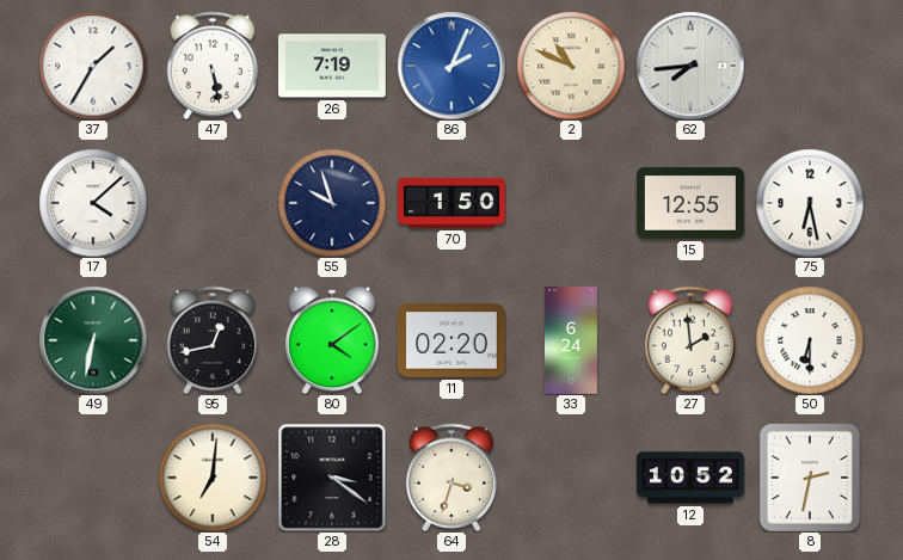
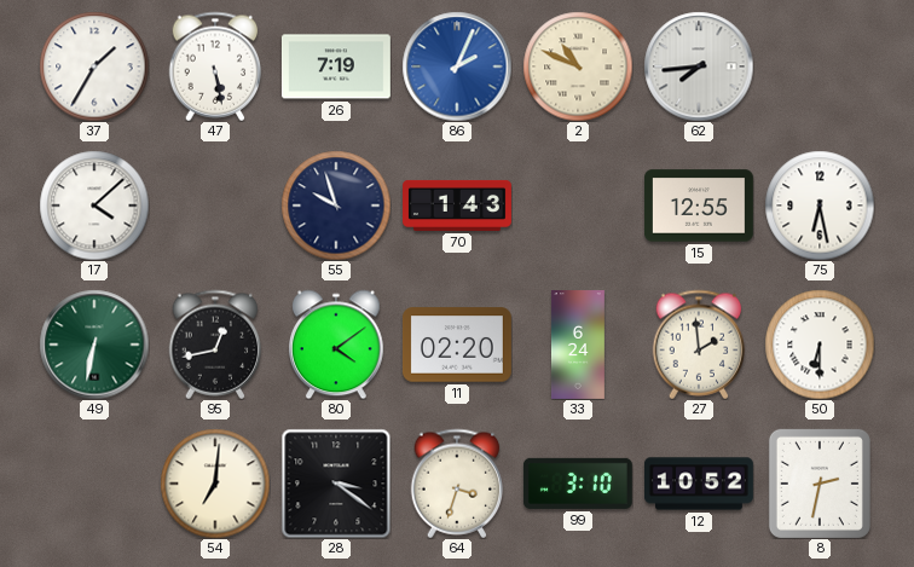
70: 1:50 -> 1:43
99: none -> 3:10
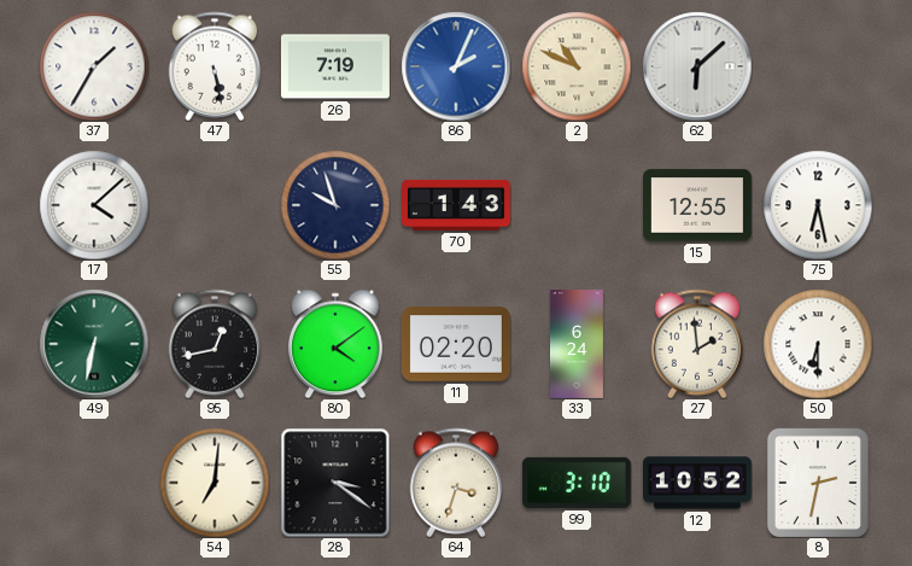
62: 7:44 -> 6:08
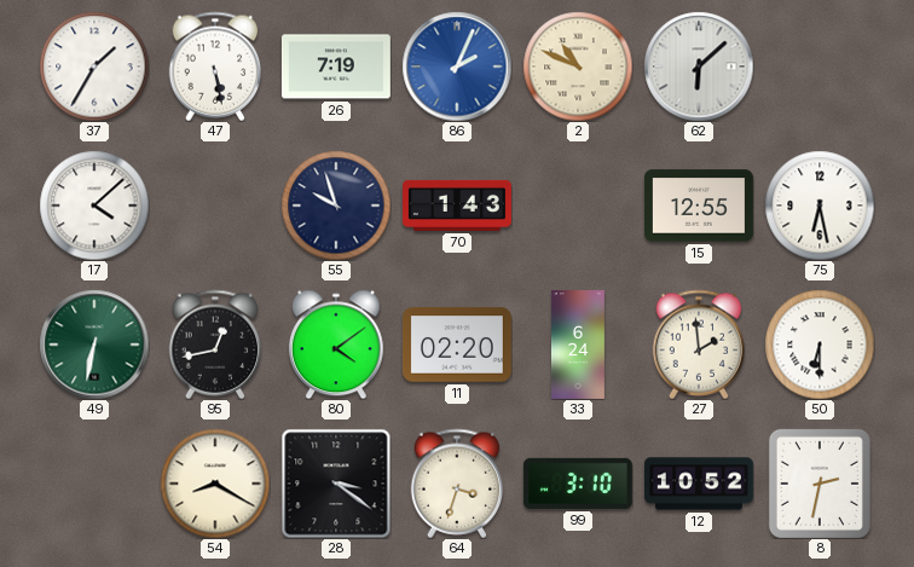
54: 7:01 -> 8:20
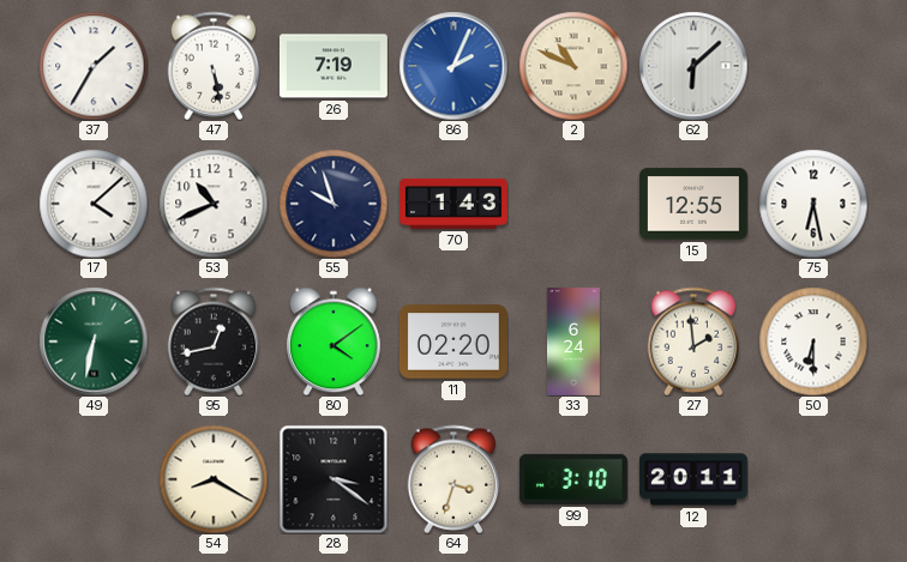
53: none -> 10:41
12: 10:52 -> 20:11
8: 2:32 -> none
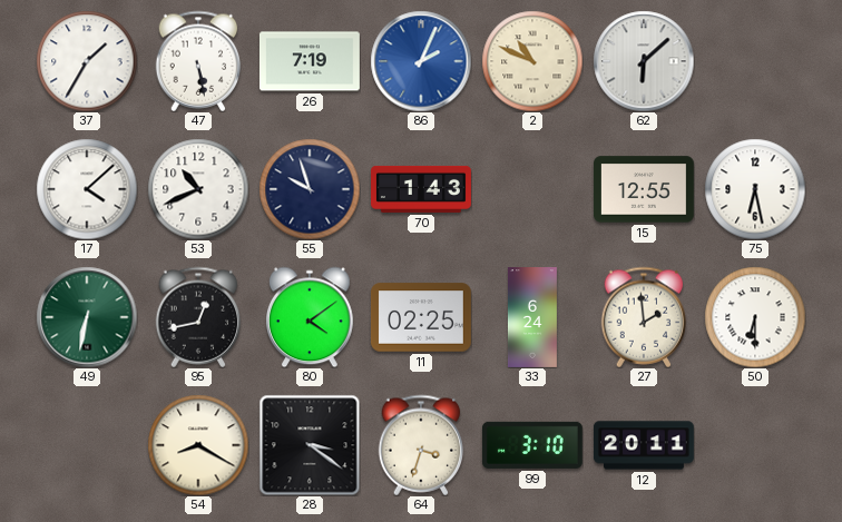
11: 02:20 -> 02:25
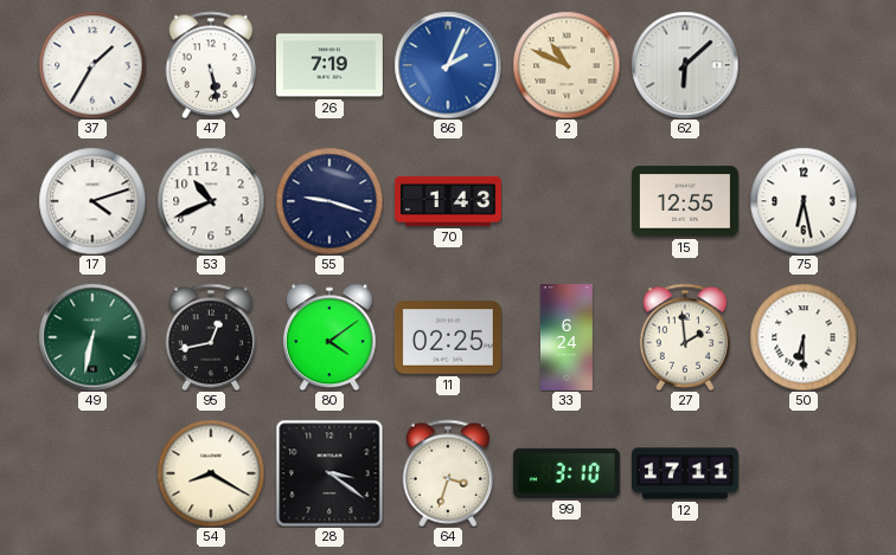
17: 4:08 -> 4:12
55: 9:57 -> 9:18
12: 20:11 -> 17:11
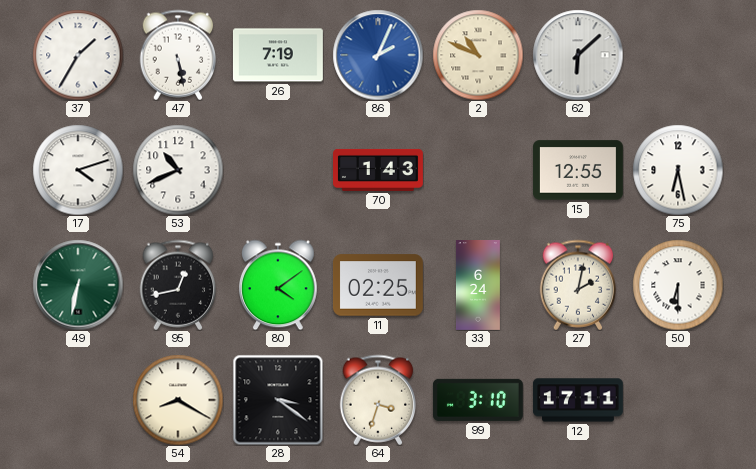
55: 9:18 -> none
27: 1:59 -> 2:02
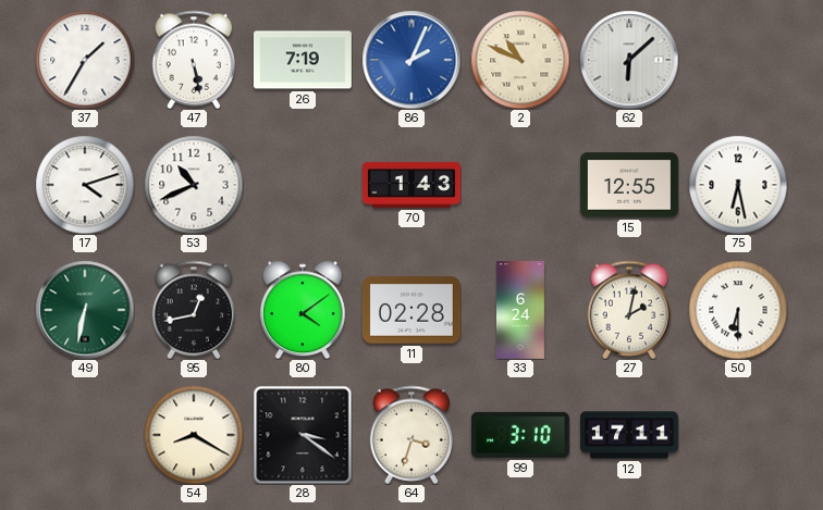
11: 02:25 -> 02:28
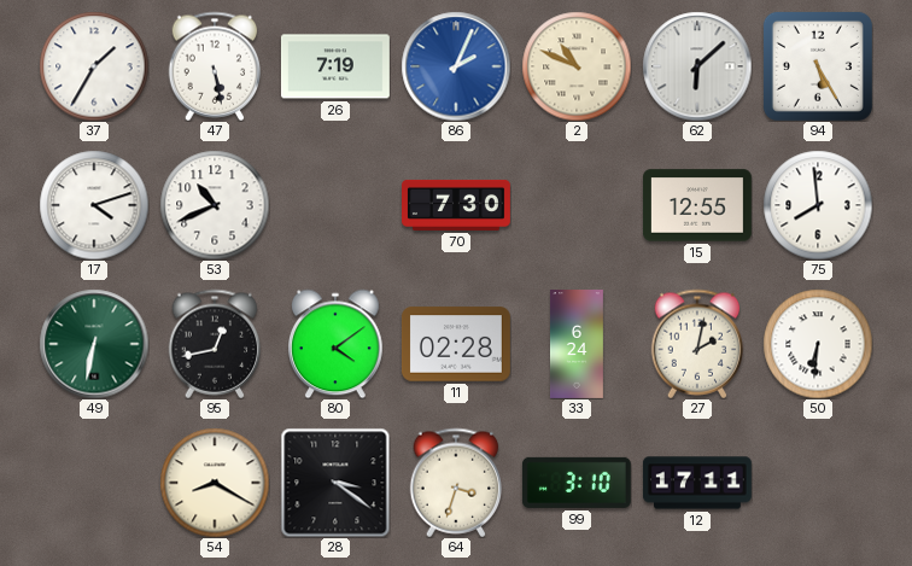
94: none -> 5:25
70: 1:43 -> 7:30
75: 6:28 -> 7:59
50: 6:30 -> 6:31
